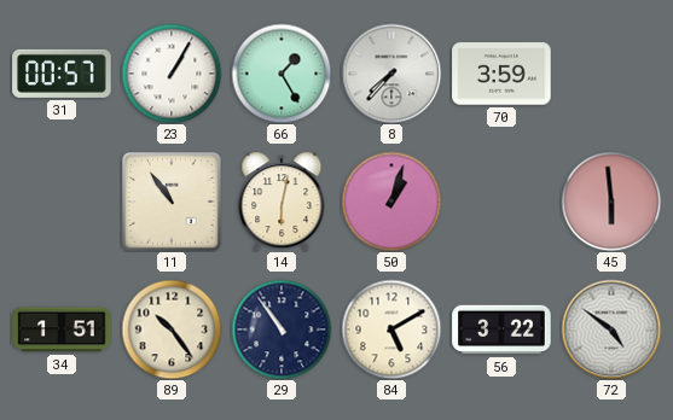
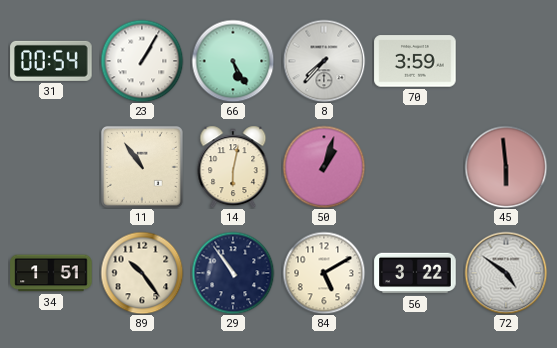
31: 00:57 -> 00:54
66: 1:25 -> 5:25
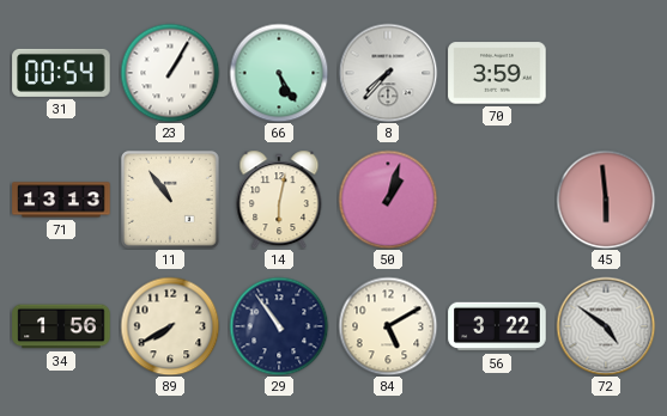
71: none -> 13:13
34: 1:51 -> 1:56
89: 10:24 -> 7:40
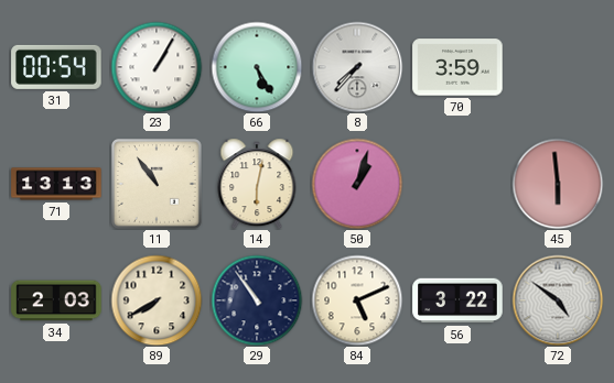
34: 1:56 -> 2:03
84: 5:10 -> 5:11
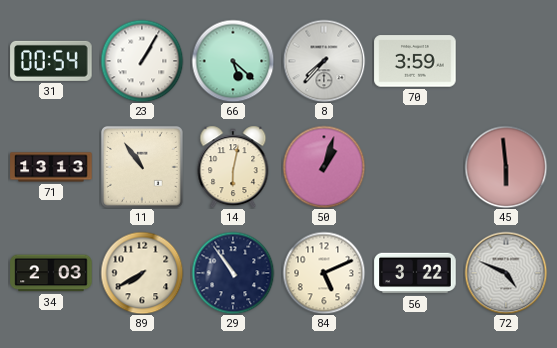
66: 5:25 -> 5:22
72: 4:51 -> 4:49
